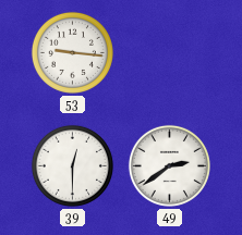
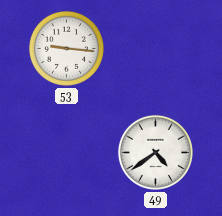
39: 12:30 -> none
49: 2:39 -> 4:39
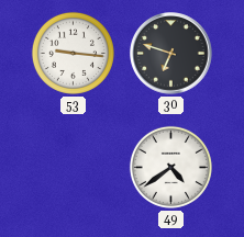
30: none -> 6:48
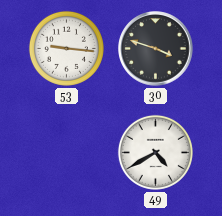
30: 6:48 -> 3:48
49: 4:39 -> 4:40
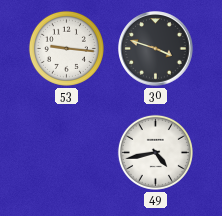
49: 4:40 -> 4:43
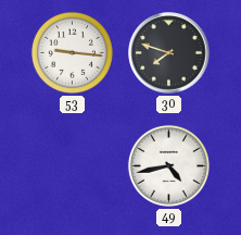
30: 3:48 -> 7:48
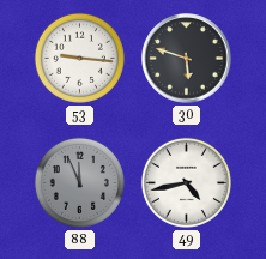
30: 7:48 -> 5:48
88: none -> 11:56
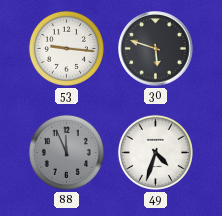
49: 4:43 -> 4:33
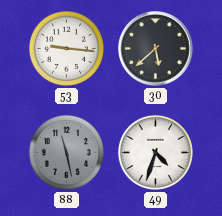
30: 5:48 -> 5:38
88: 11:56 -> 11:28
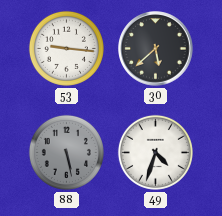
88: 11:28 -> 5:28
